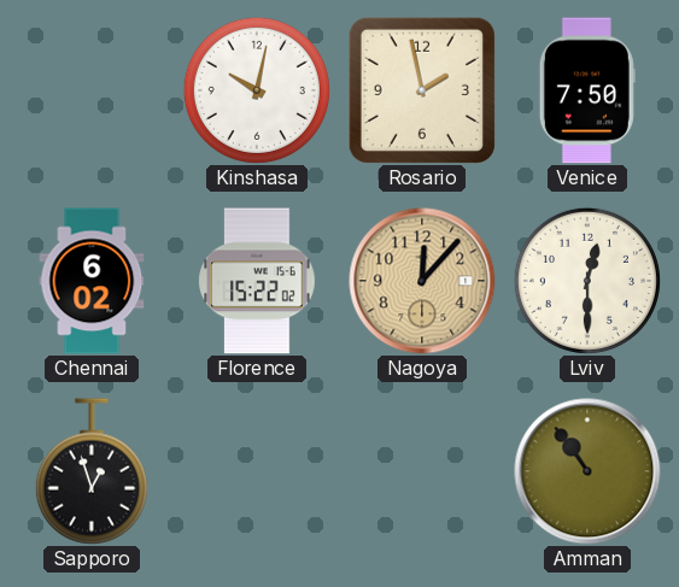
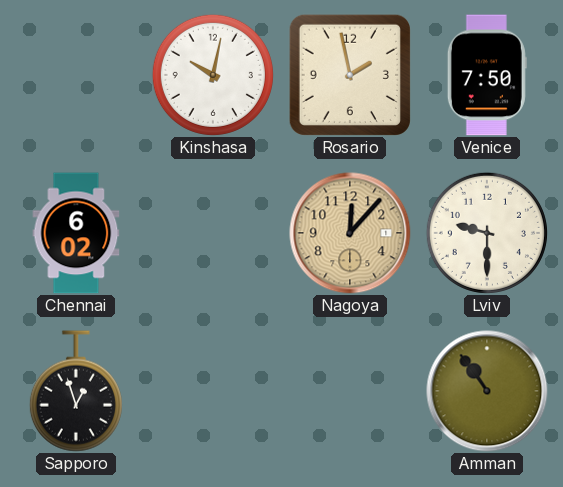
Florence: 15:22 -> none
Lviv: 12:30 -> 9:30
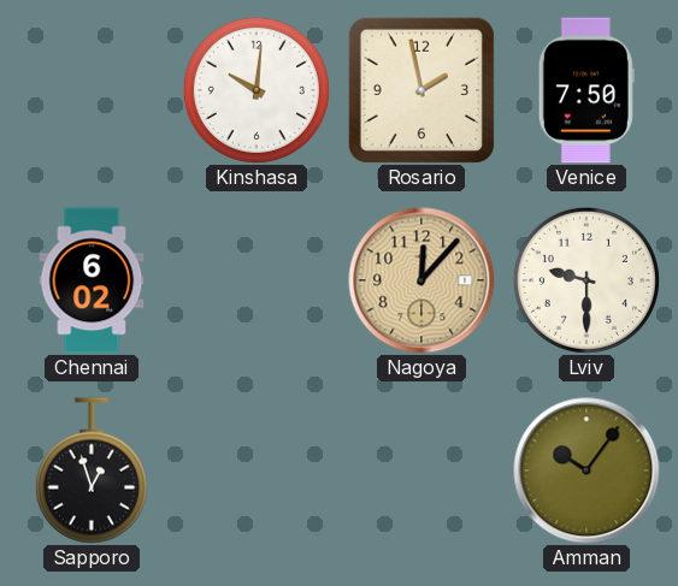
Kinshasa: 10:02 -> 10:01
Amman: 10:54 -> 10:06
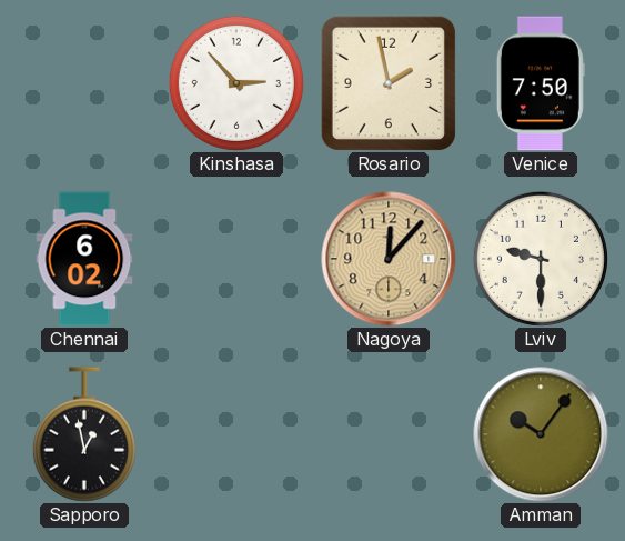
Kinshasa: 10:01 -> 2:53
Sapporo: 12:57 -> 12:58
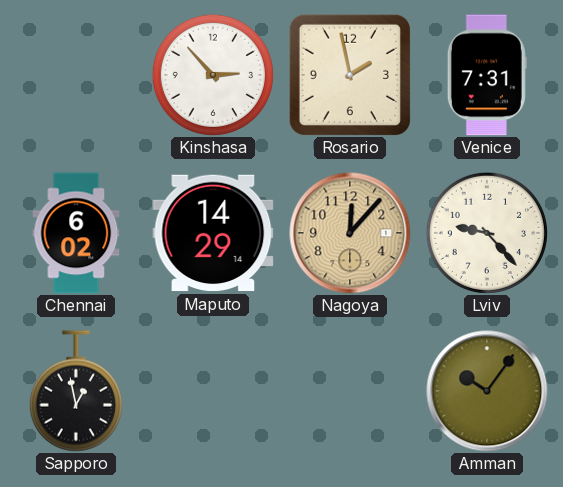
Venice: 7:50 -> 7:31
Maputo: none -> 14:29
Lviv: 9:30 -> 9:23
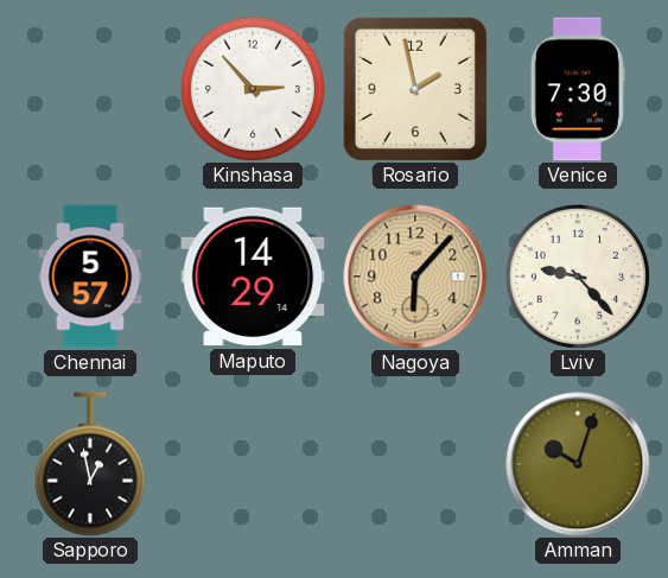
Venice: 7:31 -> 7:30
Chennai: 6:02 -> 5:57
Nagoya: 12:07 -> 6:07
Amman: 10:06 -> 10:03
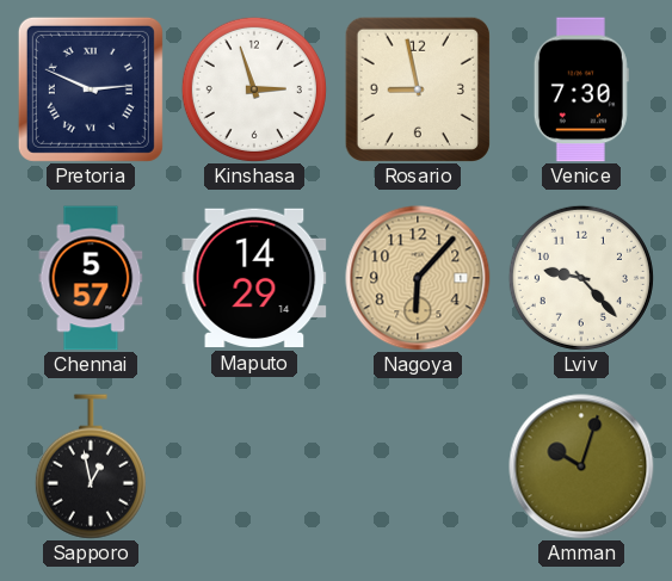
Pretoria: none -> 2:49
Kinshasa: 2:53 -> 2:57
Rosario: 1:58 -> 8:58
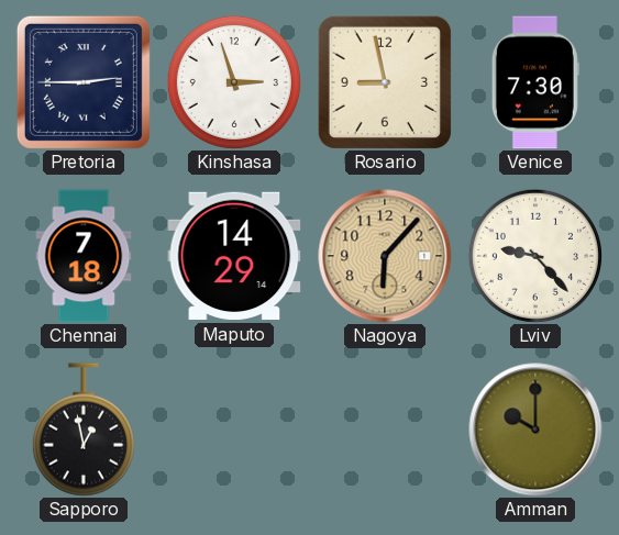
Pretoria: 2:49 -> 2:45
Chennai: 5:57 -> 7:18
Amman: 10:03 -> 10:00
